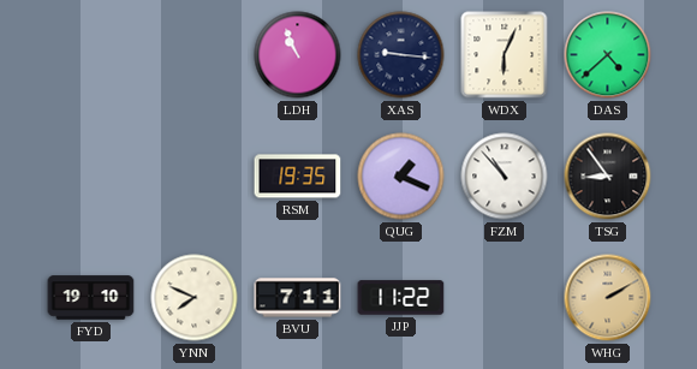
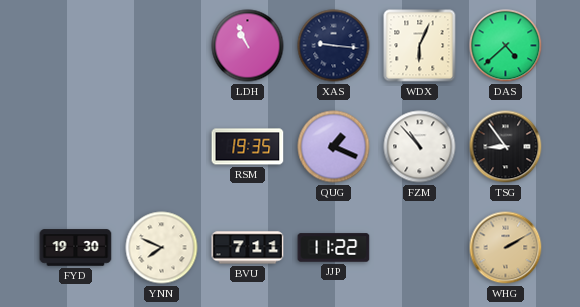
FYD: 19:10 -> 19:30
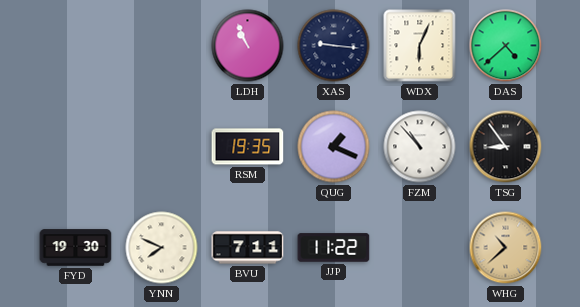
WHG: 2:10 -> 10:38
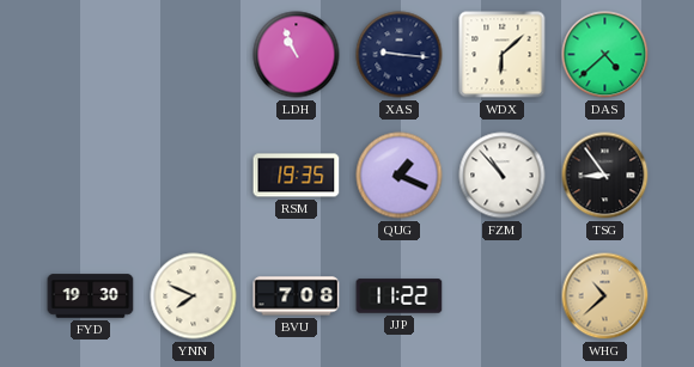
WDX: 6:04 -> 6:08
BVU: 7:11 -> 7:08
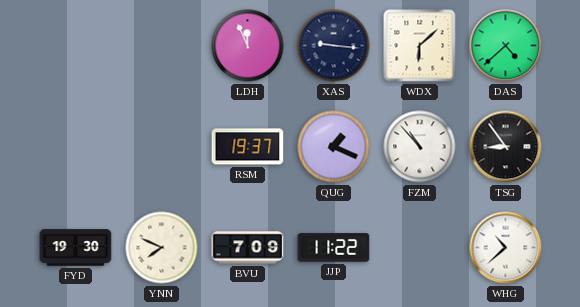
LDH: 10:56 -> 11:56
RSM: 19:35 -> 19:37
BVU: 7:08 -> 7:09
WHG dial: champagne -> white
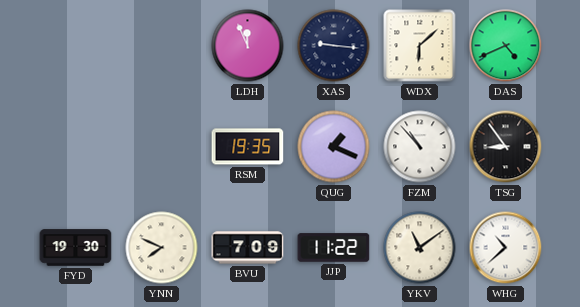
DAS: 4:38 -> 4:41
RSM: 19:37 -> 19:35
YKV: none -> 11:09
